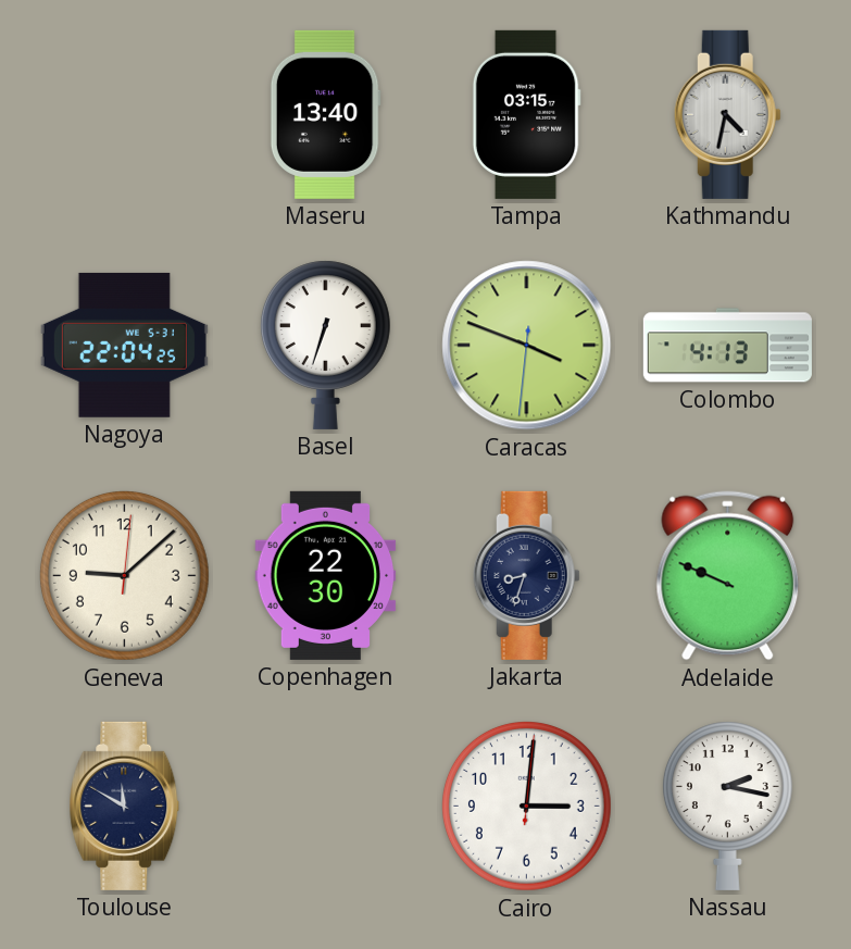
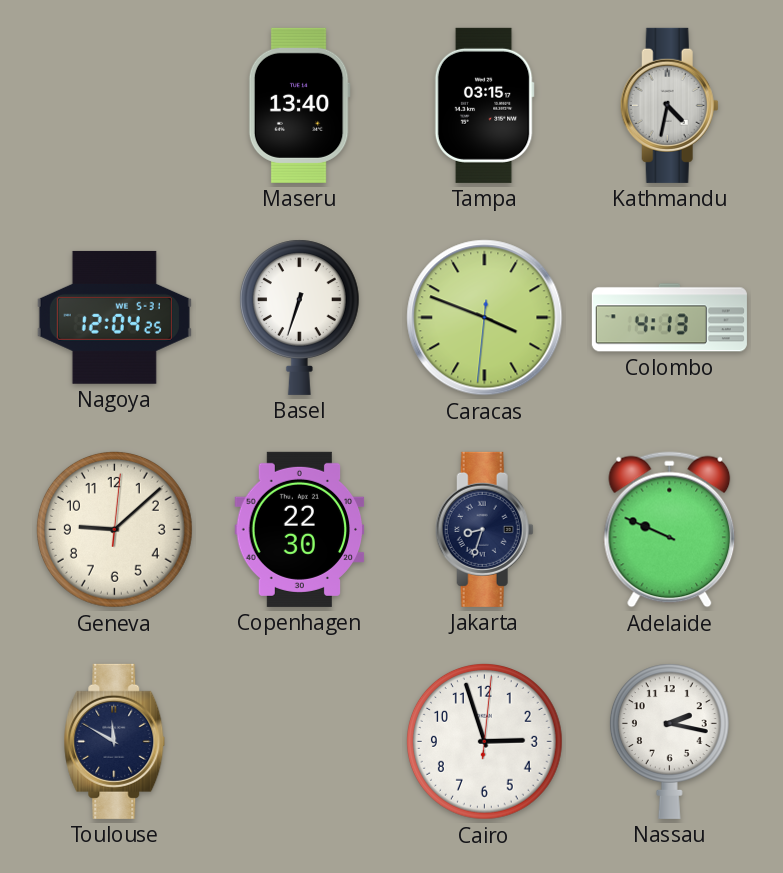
Nagoya: 22:04 -> 12:04
Cairo: 3:01 -> 2:57
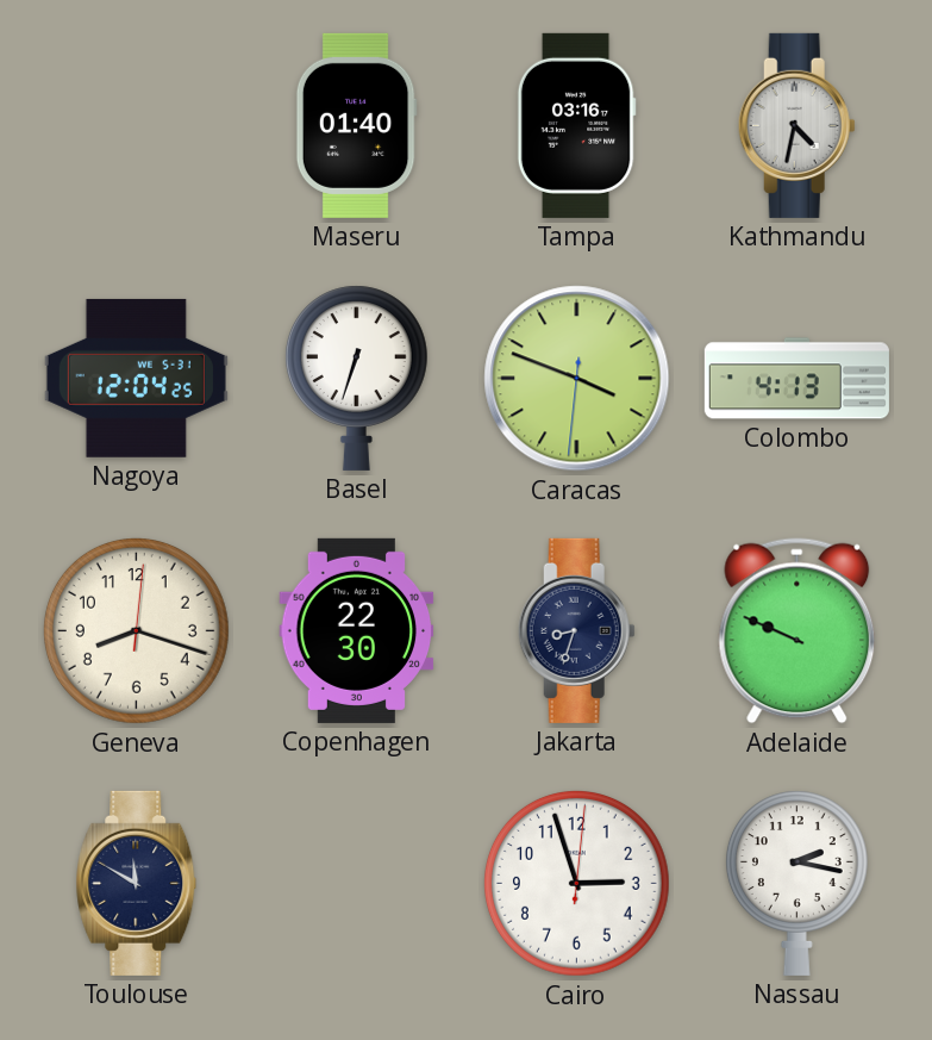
Maseru: 13:40 -> 01:40
Tampa: 03:15 -> 03:16
Geneva: 9:08 -> 8:18
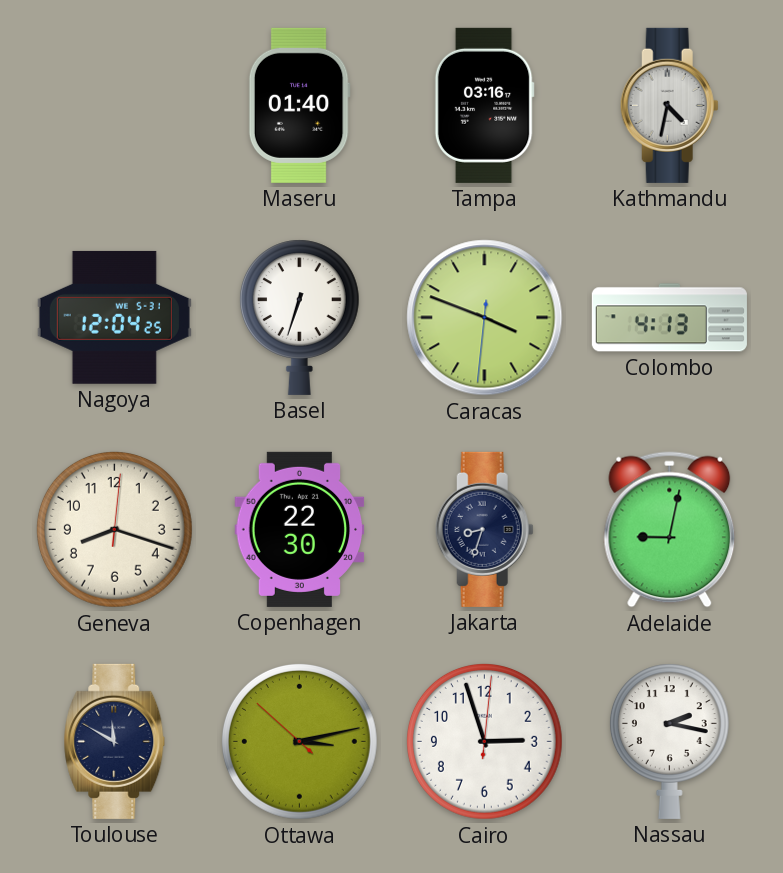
Adelaide: 9:49 -> 9:02
Ottawa: none -> 3:12
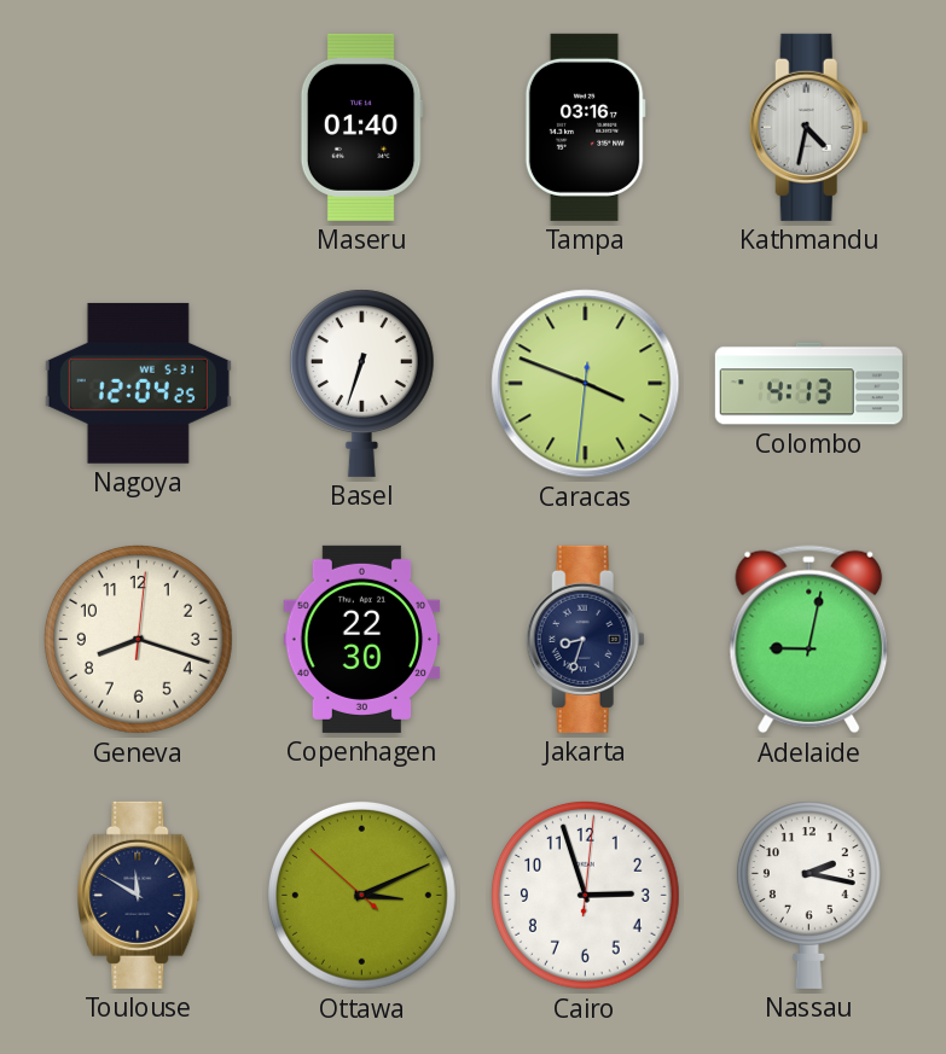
Ottawa: 3:12 -> 3:10
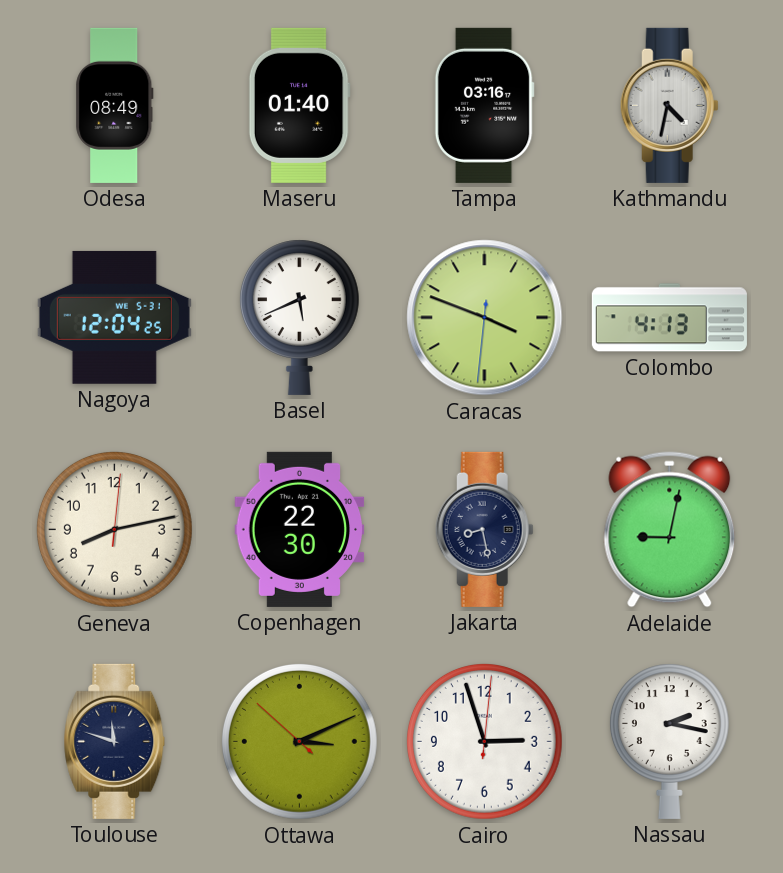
Odesa: none -> 08:49
Basel: 6:33 -> 5:41
Geneva: 8:18 -> 8:13
Jakarta: 8:33 -> 8:28
Toulouse: 11:50 -> 11:48
